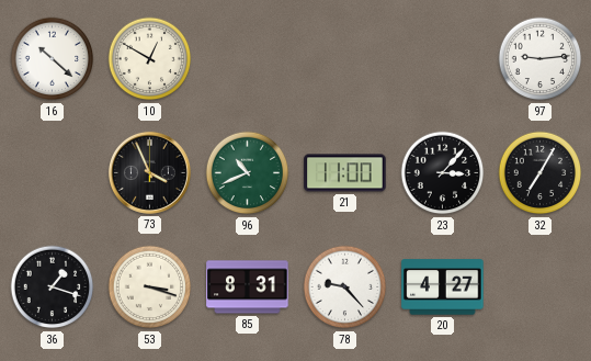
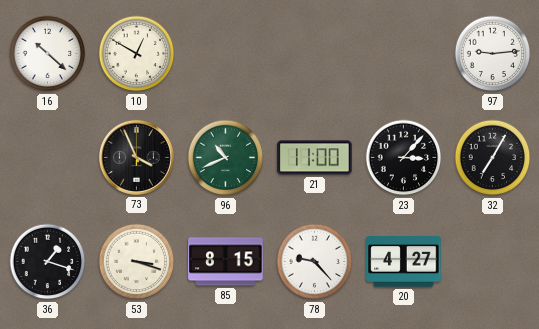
85: 8:31 -> 8:15
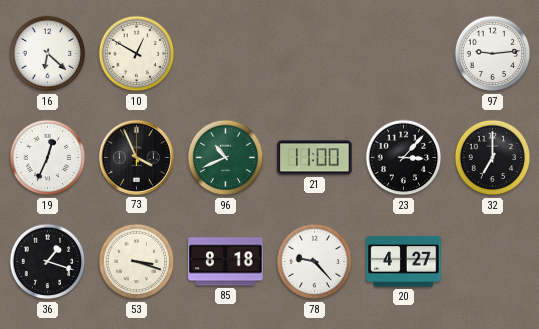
16: 10:22 -> 6:22
19: none -> 12:34
32: 7:05 -> 7:00
85: 8:15 -> 8:18
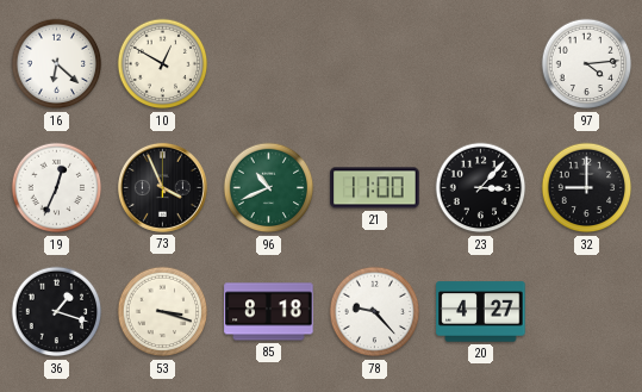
97: 9:14 -> 4:14
32: 7:00 -> 9:00
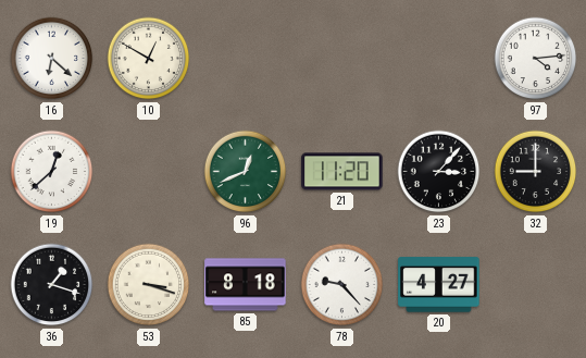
19: 12:34 -> 12:38
73: 3:56 -> none
96: 10:41 -> 12:41
21: 11:00 -> 11:20
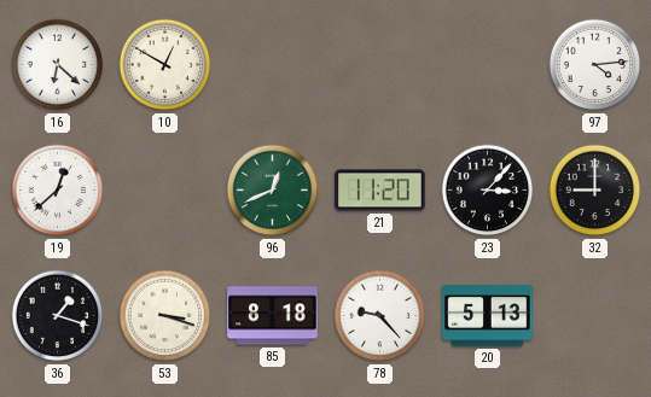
20: 4:27 -> 5:13
